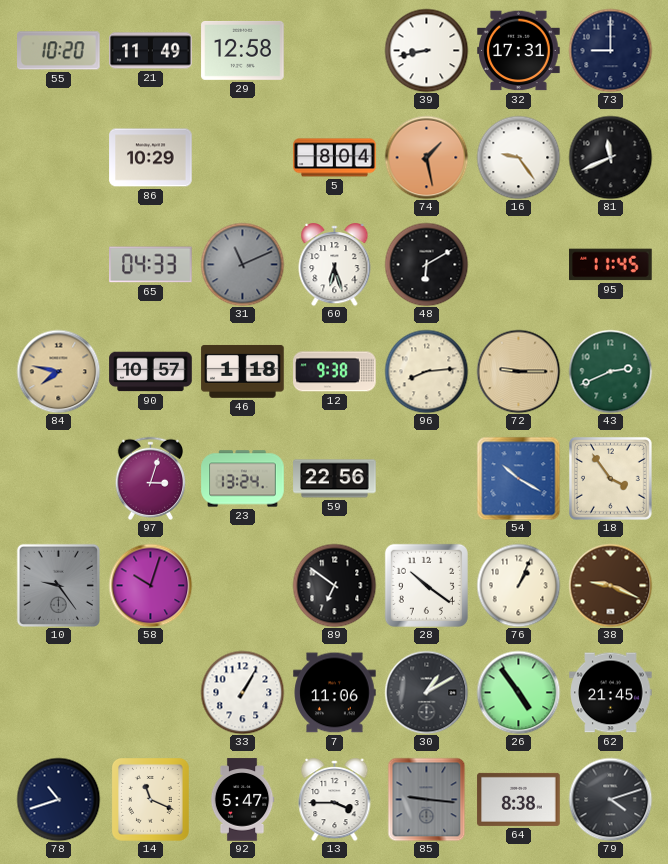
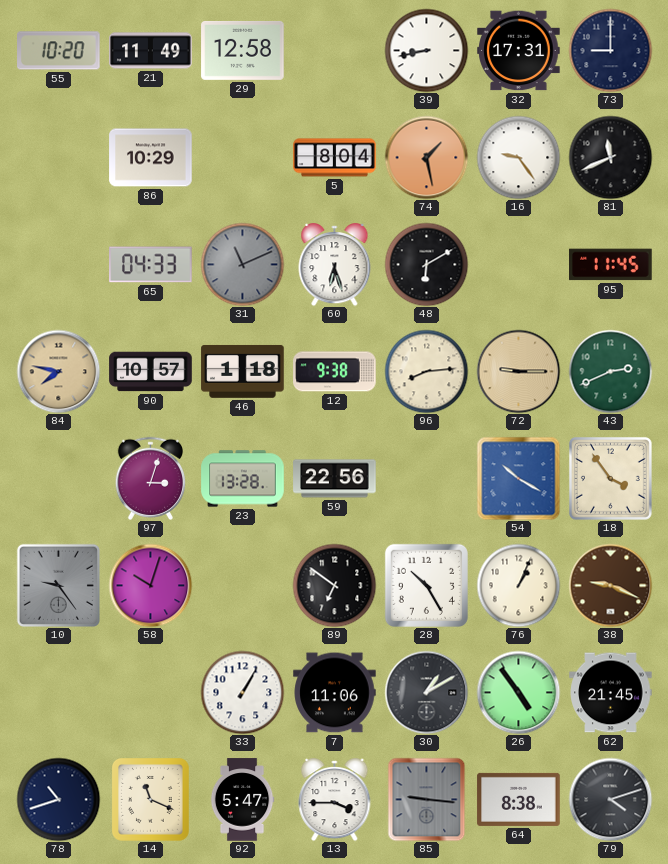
23: 13:24 -> 13:28
28: 10:21 -> 10:25
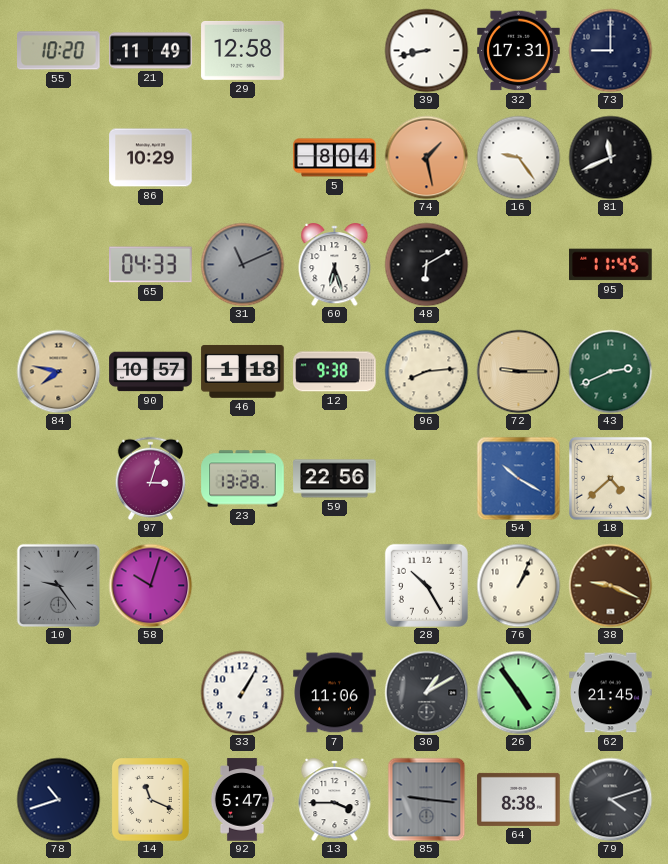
18: 3:54 -> 4:38
89: 6:51 -> none
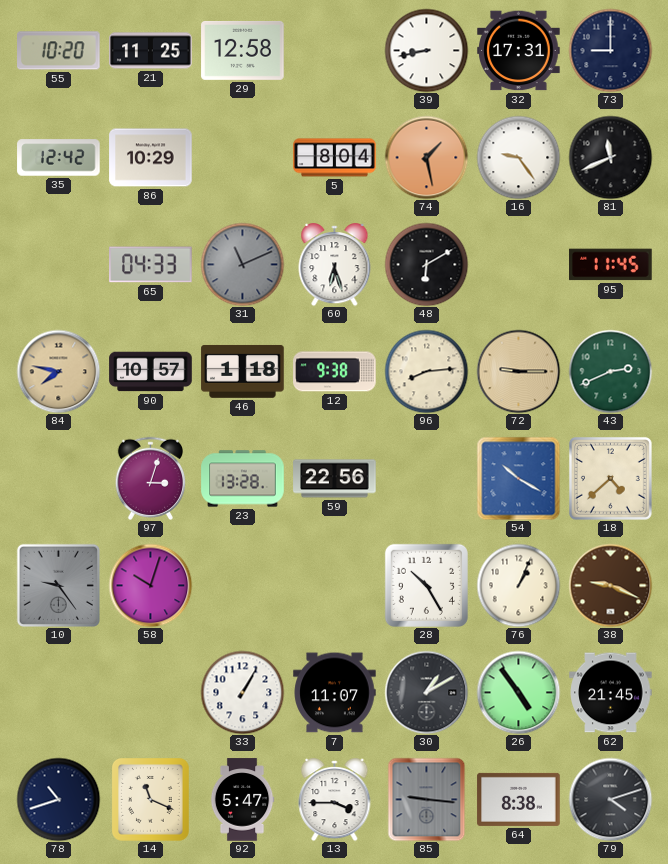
21: 11:49 -> 11:25
35: none -> 12:42
7: 11:06 -> 11:07
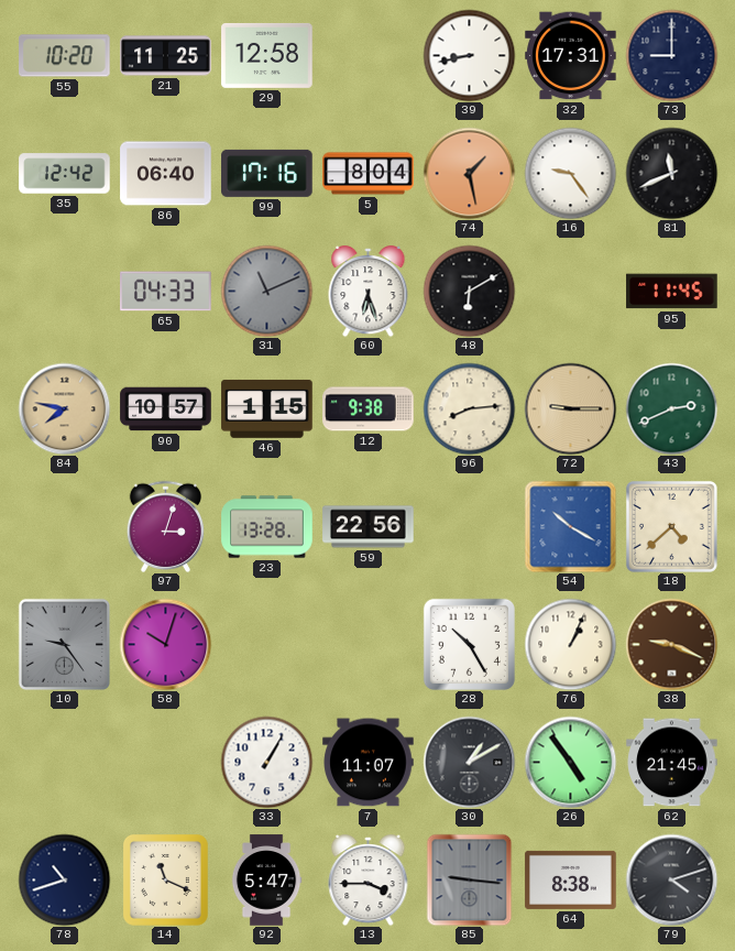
86: 10:29 -> 06:40
99: none -> 17:16
46: 1:18 -> 1:15
